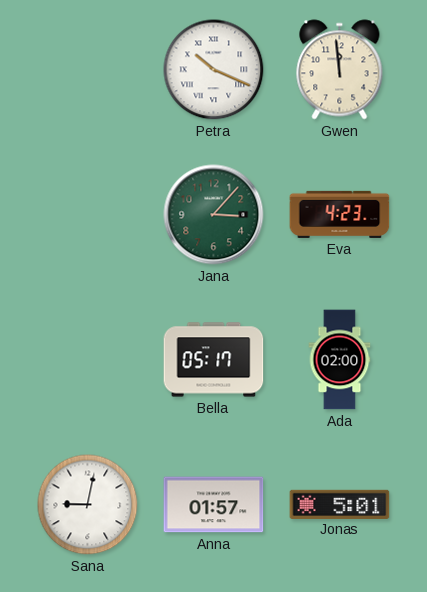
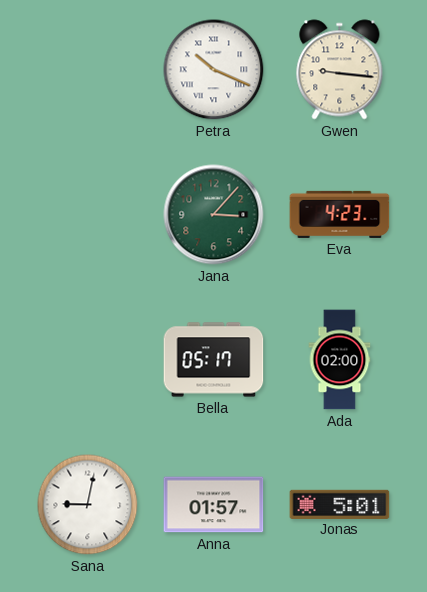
Gwen: 11:59 -> 9:16
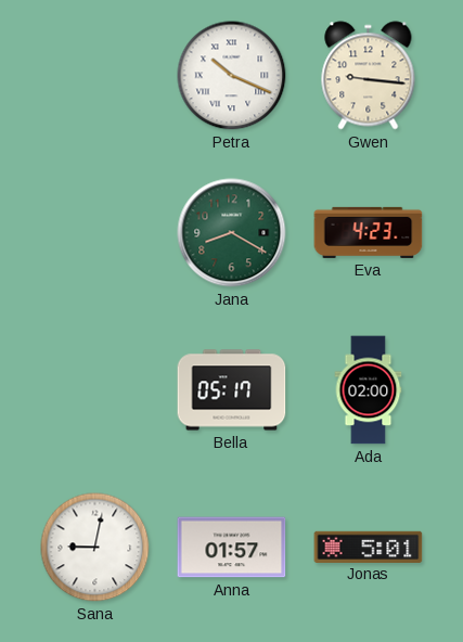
Jana: 3:07 -> 8:20
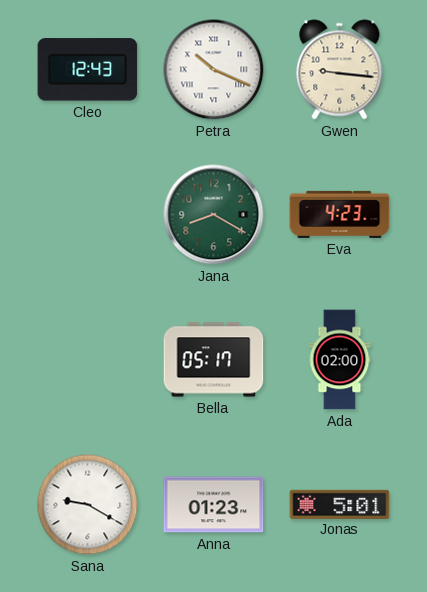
Cleo: none -> 12:43
Sana: 9:02 -> 9:20
Anna: 01:57 -> 01:23
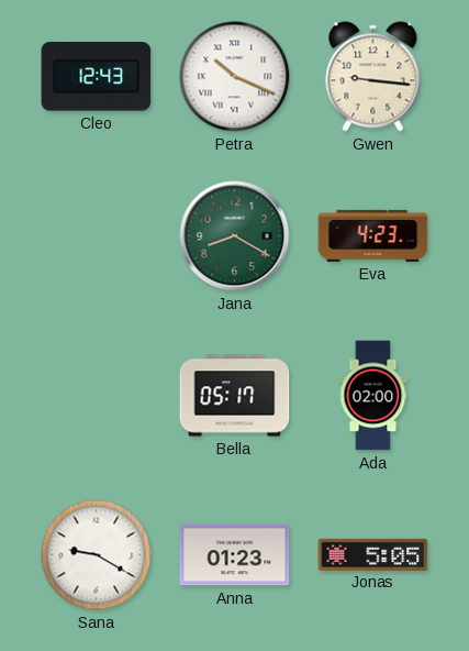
Jonas: 5:01 -> 5:05
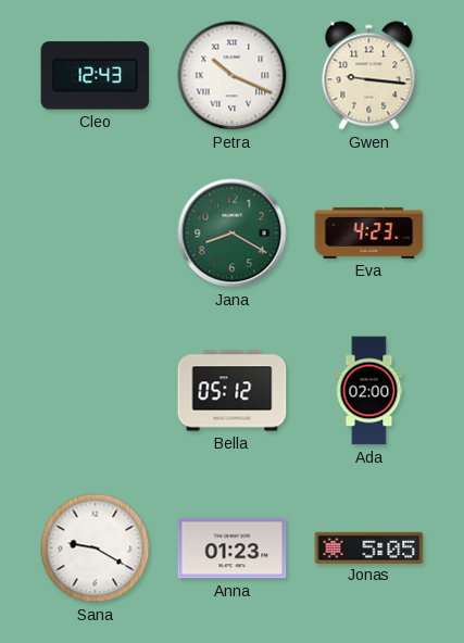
Bella: 05:17 -> 05:12
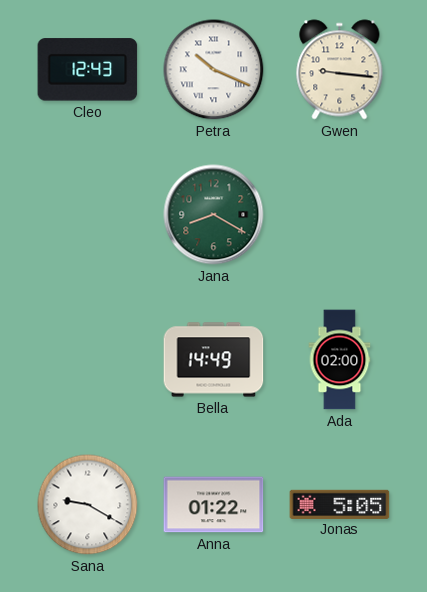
Eva: 4:23 -> none
Bella: 05:12 -> 14:49
Anna: 01:23 -> 01:22
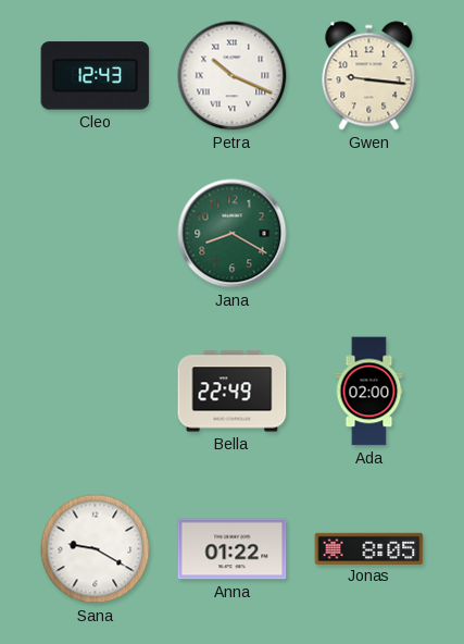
Bella: 14:49 -> 22:49
Jonas: 5:05 -> 8:05
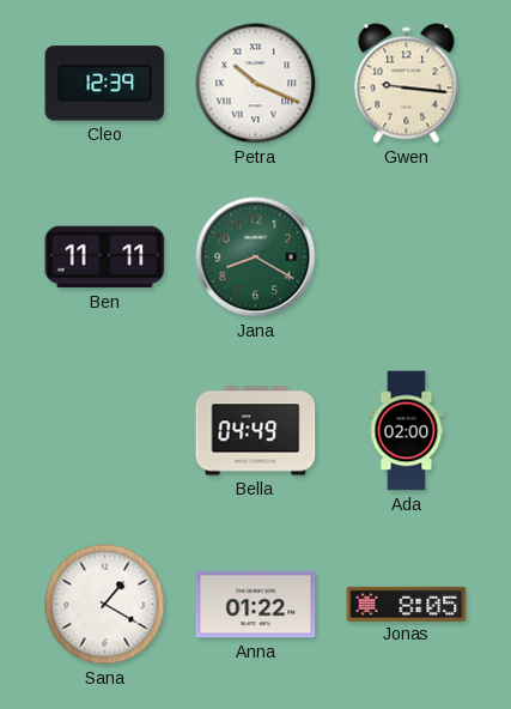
Cleo: 12:43 -> 12:39
Ben: none -> 11:11
Bella: 22:49 -> 04:49
Sana: 9:20 -> 1:20
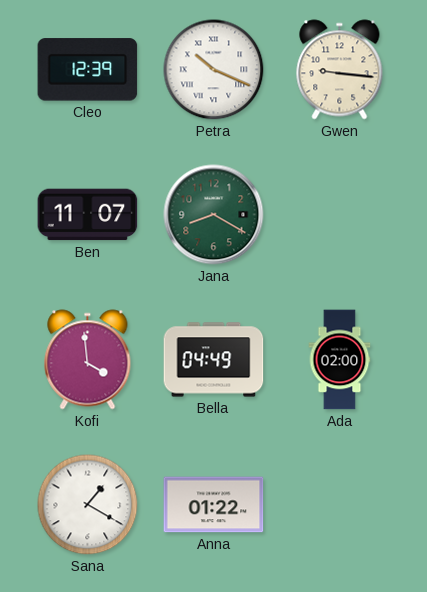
Ben: 11:11 -> 11:07
Kofi: none -> 3:59
Jonas: 8:05 -> none
